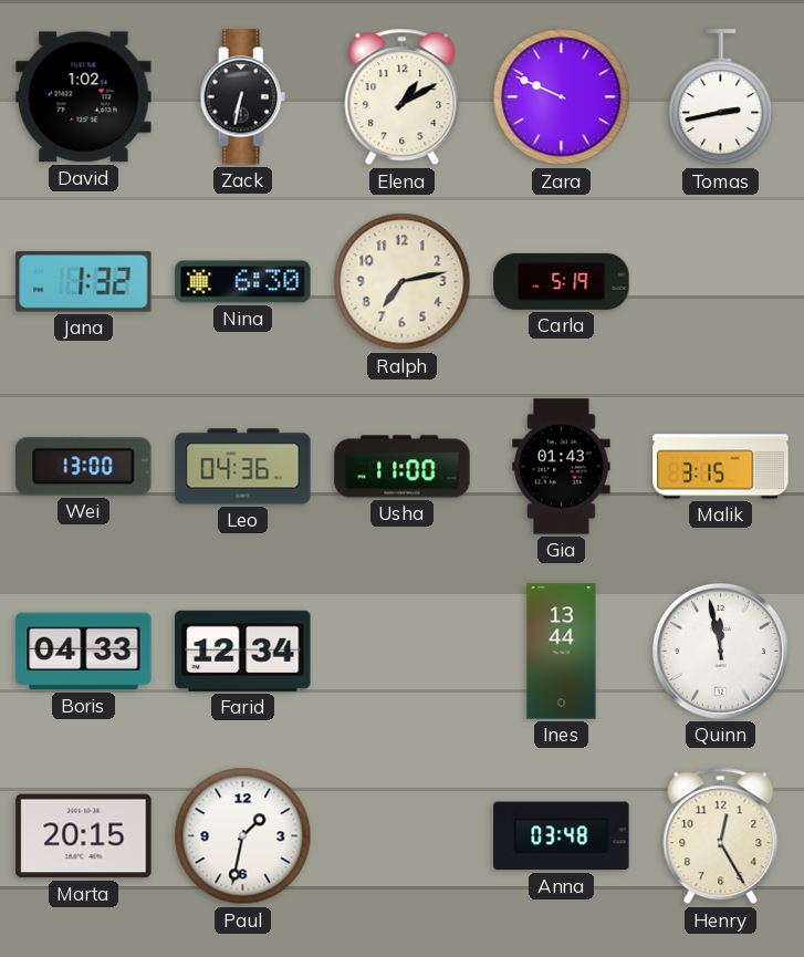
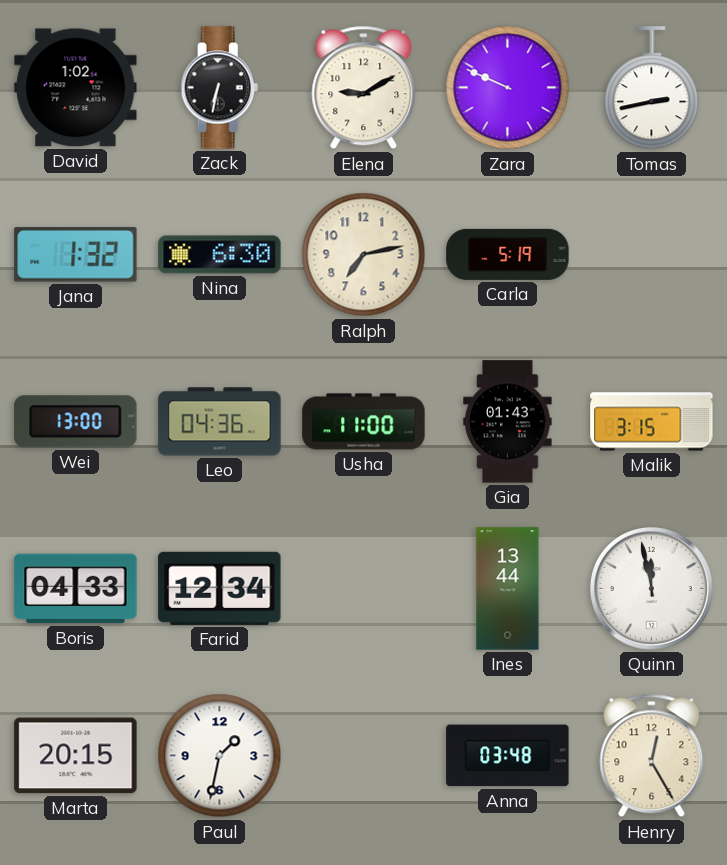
Elena: 1:10 -> 9:10
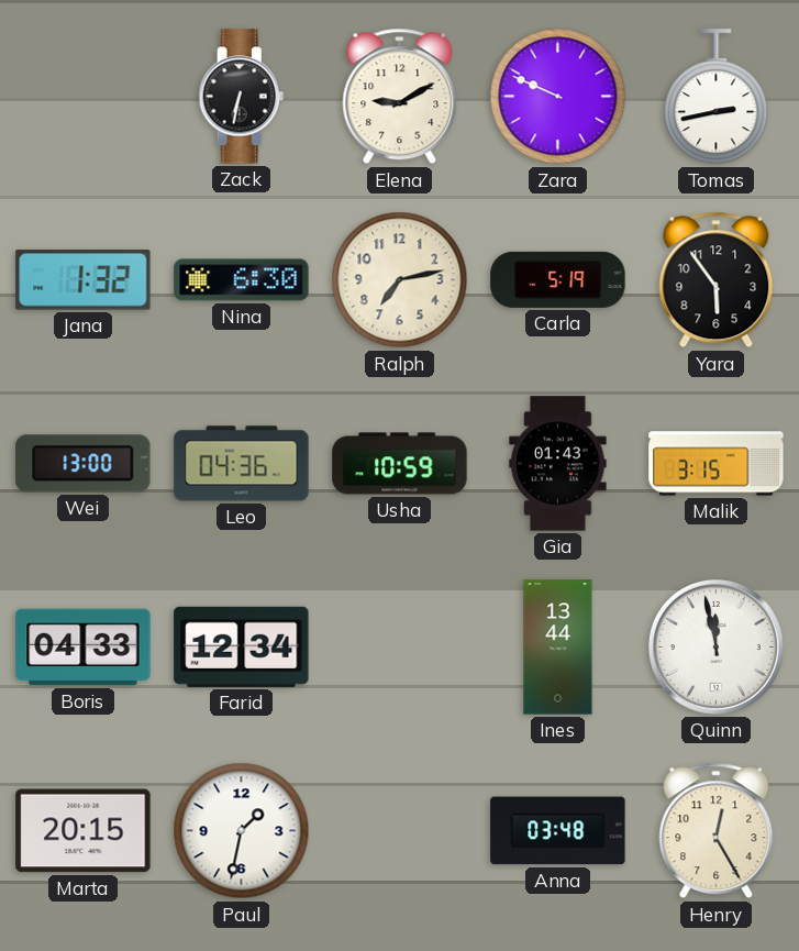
David: 1:02 -> none
Yara: none -> 5:54
Usha: 11:00 -> 10:59
